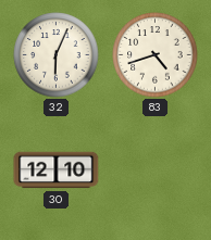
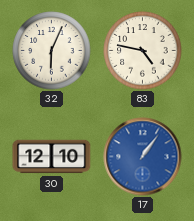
83: 4:42 -> 4:47
17: none -> 1:06
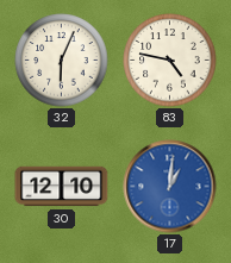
17: 1:06 -> 1:01
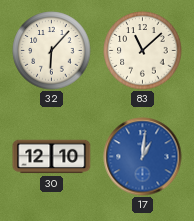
32: 6:04 -> 6:07
83: 4:47 -> 11:08
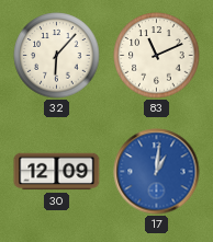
83: 11:08 -> 11:11
30: 12:10 -> 12:09
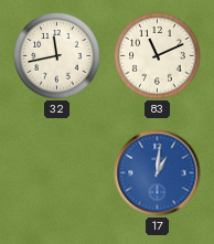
32: 6:07 -> 11:43
30: 12:09 -> none
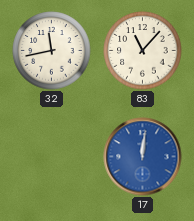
83: 11:11 -> 11:07
17: 1:01 -> 12:01
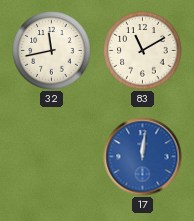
83: 11:07 -> 11:10
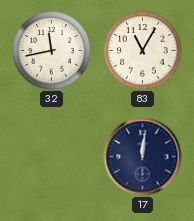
83: 11:10 -> 11:05
17 dial: blue -> navy
